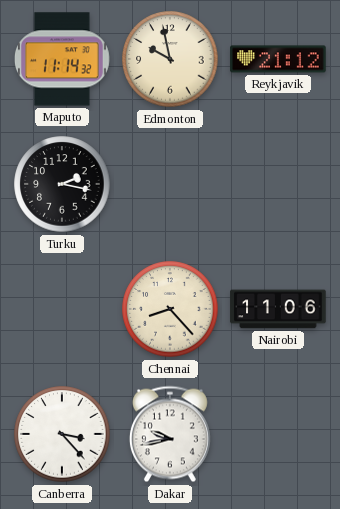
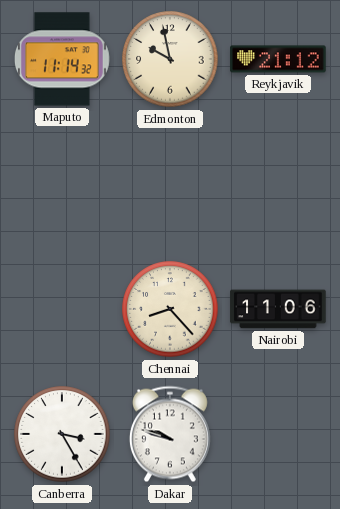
Turku: 2:17 -> none
Canberra: 3:23 -> 3:25
Dakar: 9:43 -> 9:48
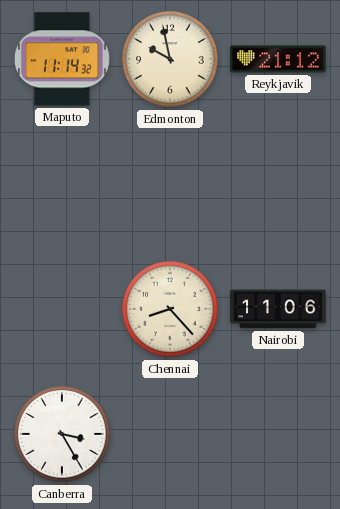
Dakar: 9:48 -> none
